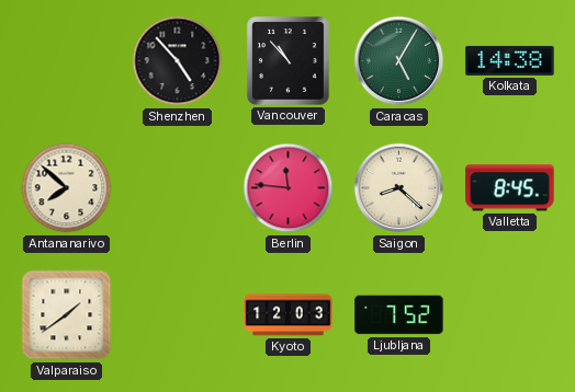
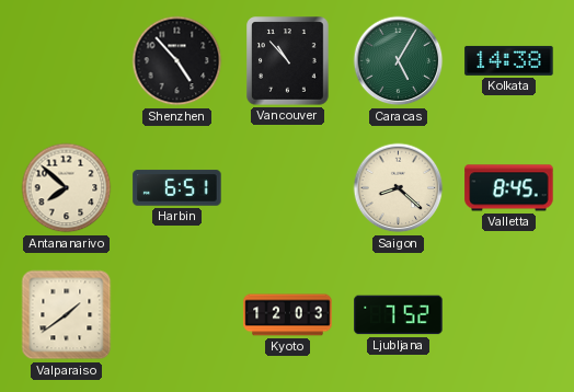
Harbin: none -> 6:51
Berlin: 11:46 -> none
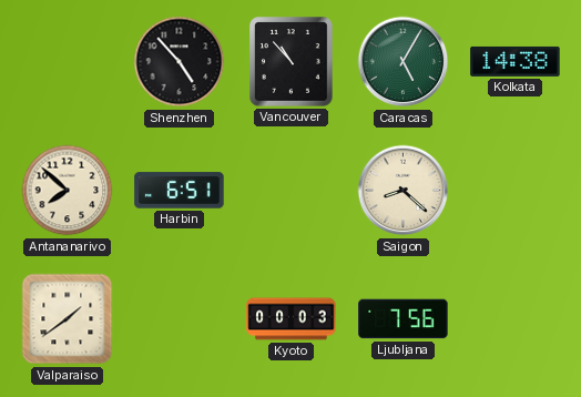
Valletta: 8:45 -> none
Kyoto: 12:03 -> 00:03
Ljubljana: 7:52 -> 7:56
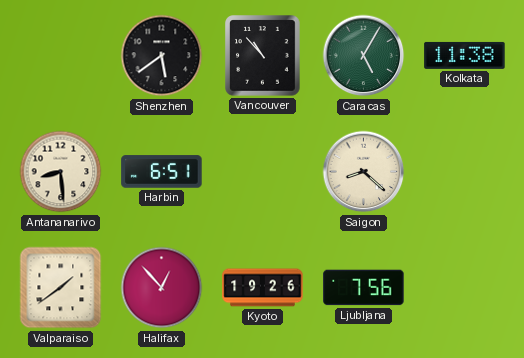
Shenzhen: 4:53 -> 5:39
Kolkata: 14:38 -> 11:38
Antananarivo: 7:52 -> 8:29
Halifax: none -> 12:53
Kyoto: 00:03 -> 19:26
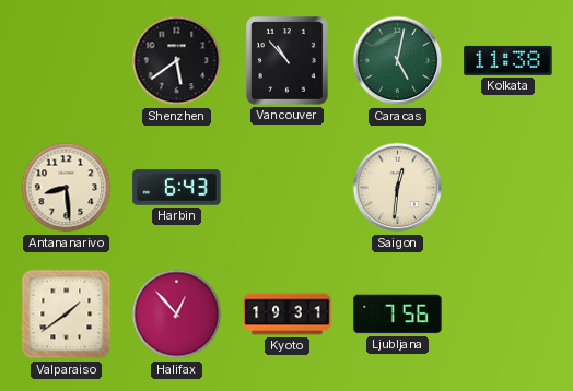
Caracas: 5:05 -> 5:02
Harbin: 6:51 -> 6:43
Saigon: 8:22 -> 12:31
Kyoto: 19:26 -> 19:31
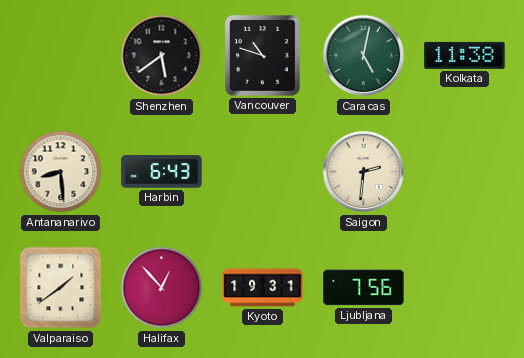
Vancouver: 10:53 -> 10:48
Saigon: 12:31 -> 2:31
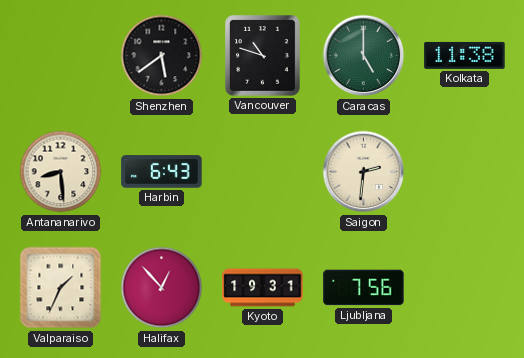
Caracas: 5:02 -> 5:00
Valparaiso: 1:39 -> 1:34
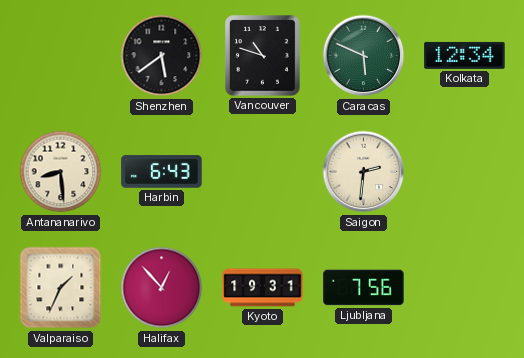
Caracas: 5:00 -> 5:49
Kolkata: 11:38 -> 12:34
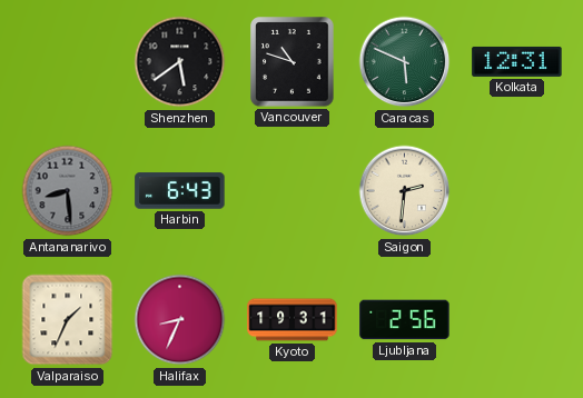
Kolkata: 12:34 -> 12:31
Antananarivo dial: cream -> grey
Halifax: 12:53 -> 8:34
Ljubljana: 7:56 -> 2:56
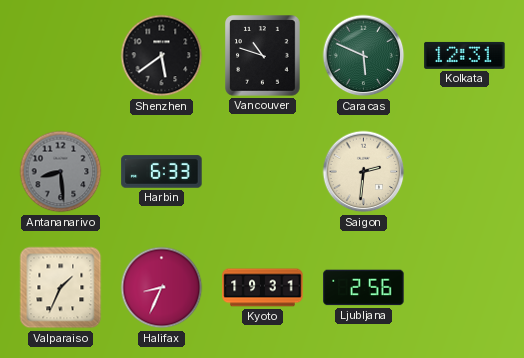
Harbin: 6:43 -> 6:33
